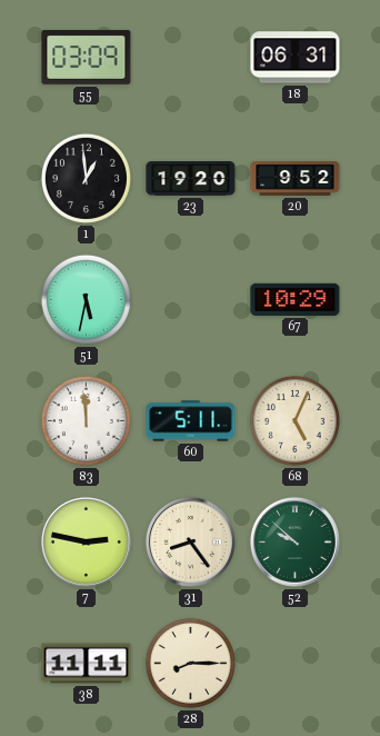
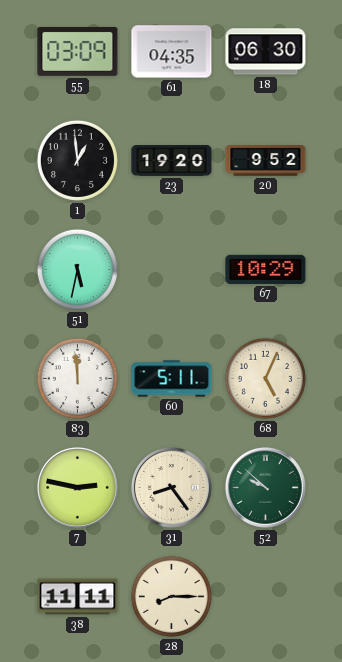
61: none -> 04:35
18: 06:31 -> 06:30
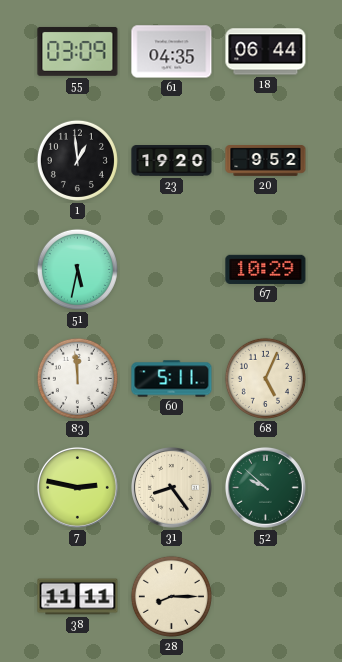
18: 06:30 -> 06:44
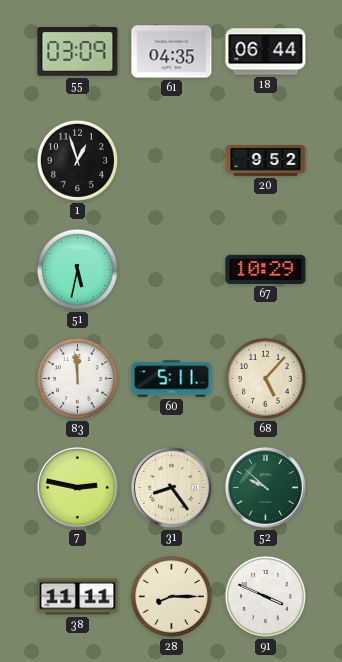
1: 12:59 -> 12:57
23: 19:20 -> none
68: 5:04 -> 5:07
91: none -> 3:49
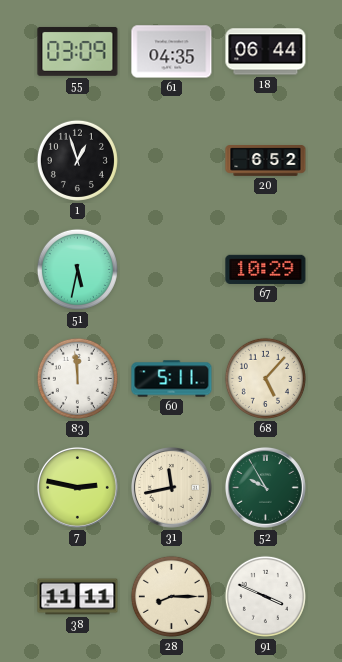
20: 9:52 -> 6:52
31: 8:24 -> 11:43
52: 9:52 -> 9:55
